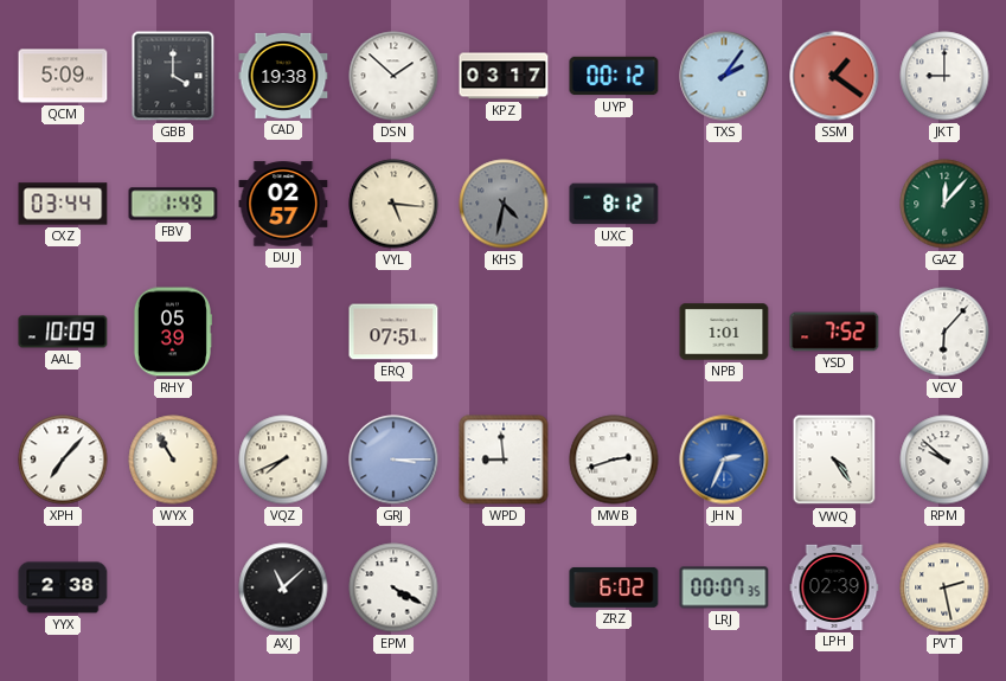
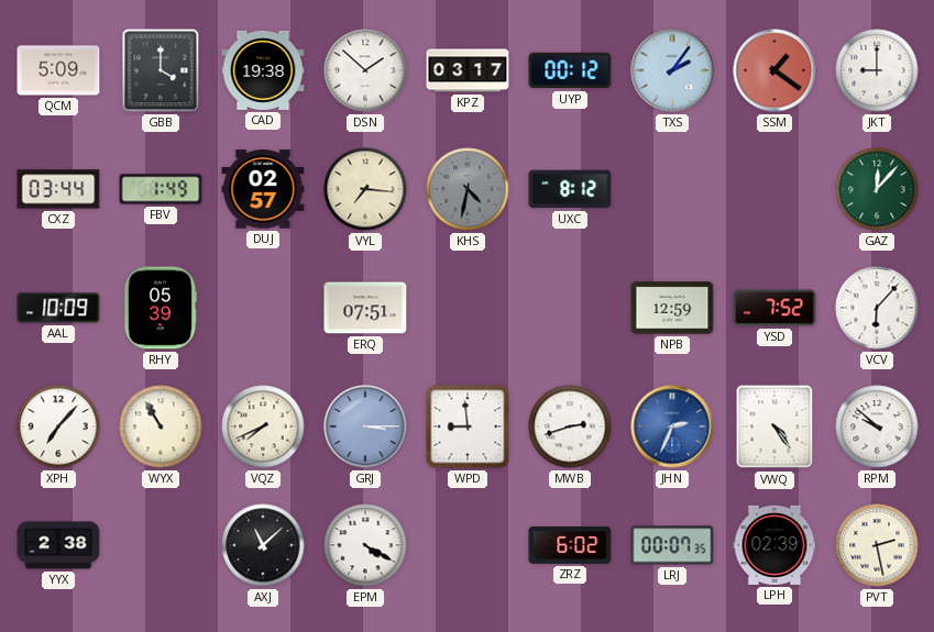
VYL: 5:16 -> 7:16
NPB: 1:01 -> 12:59
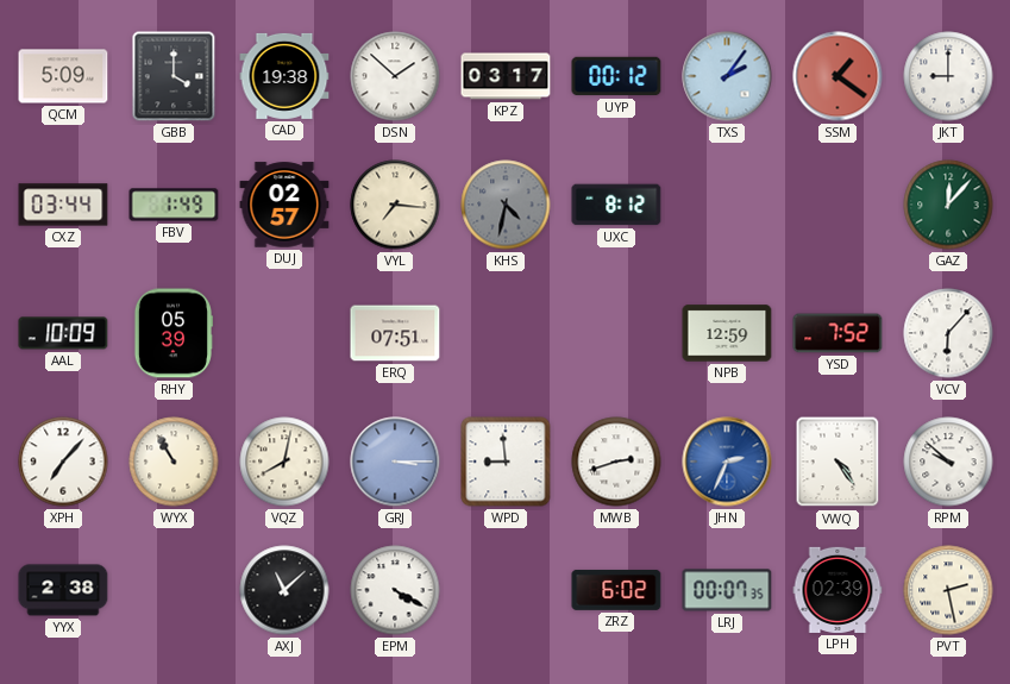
VQZ: 7:41 -> 8:02
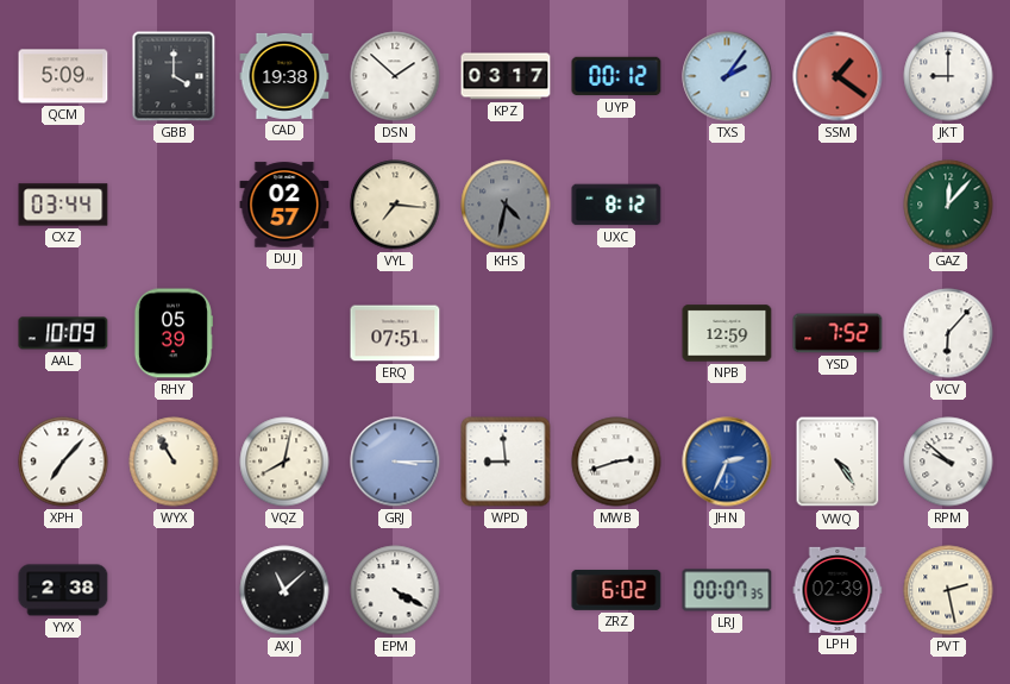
FBV: 1:49 -> none
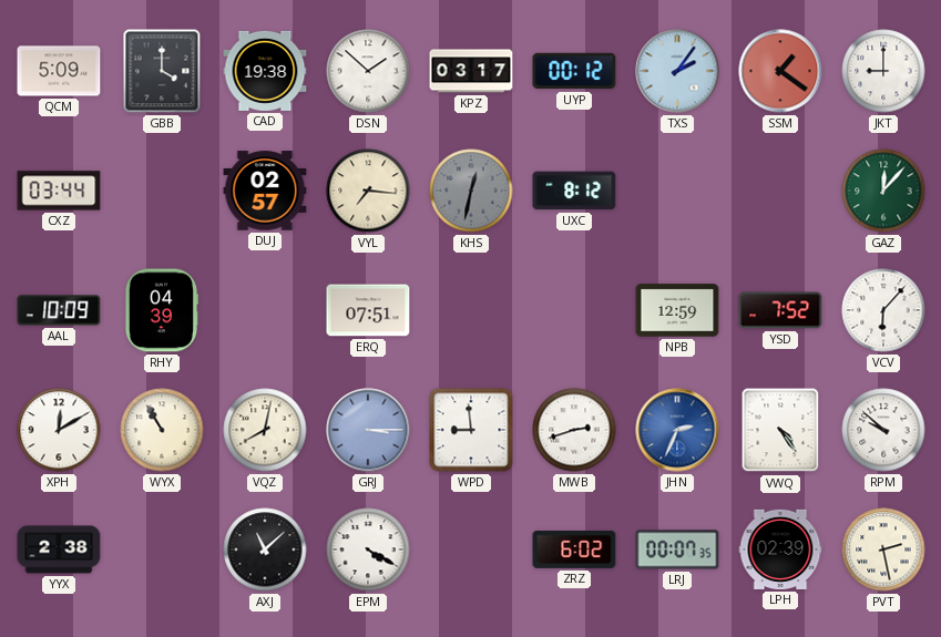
KHS: 4:32 -> 12:32
RHY: 05:39 -> 04:39
XPH: 7:07 -> 12:10
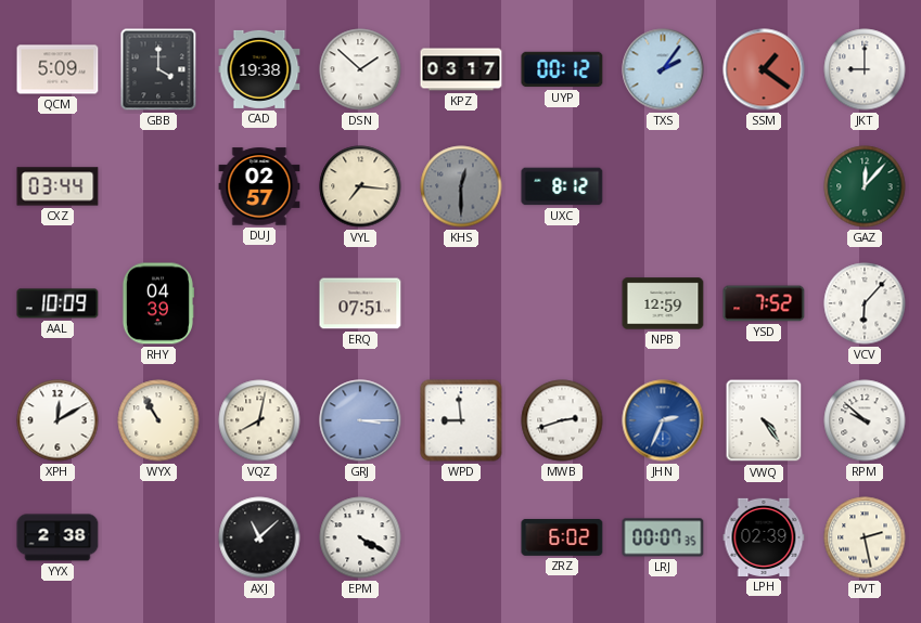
KHS: 12:32 -> 12:30
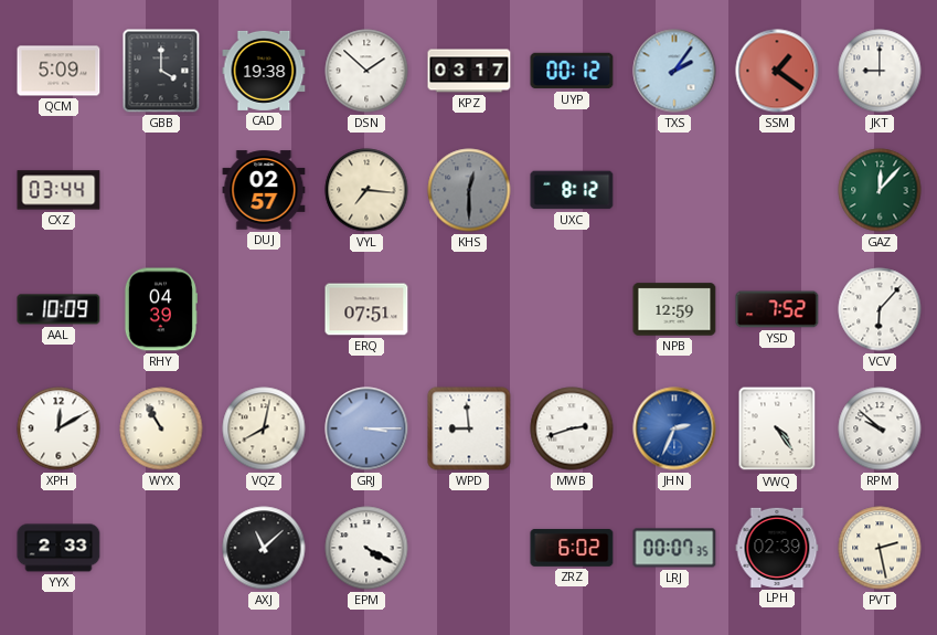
YYX: 2:38 -> 2:33
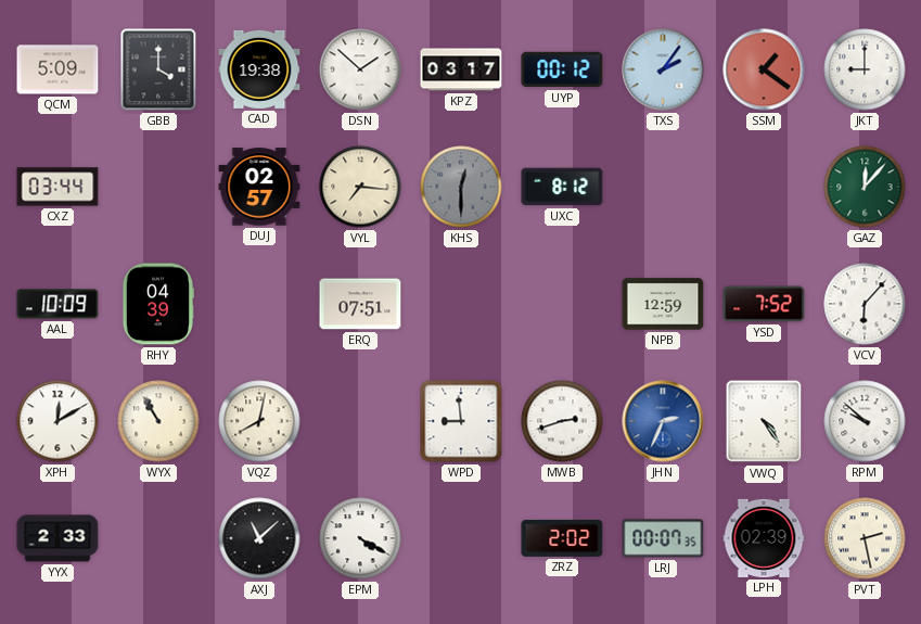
GRJ: 3:15 -> none
ZRZ: 6:02 -> 2:02
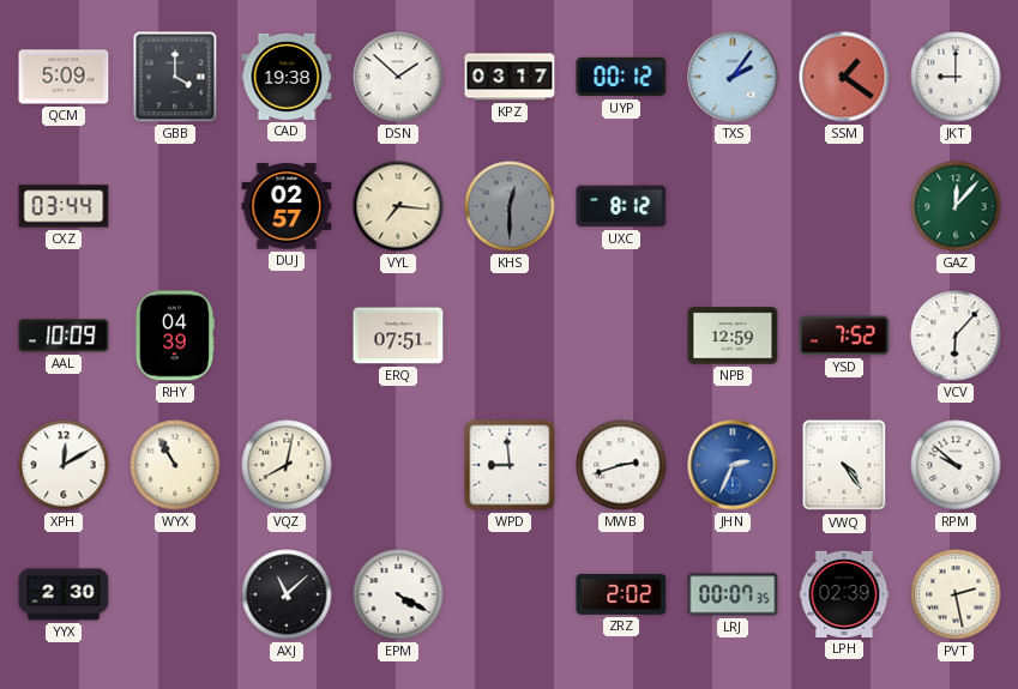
YYX: 2:33 -> 2:30
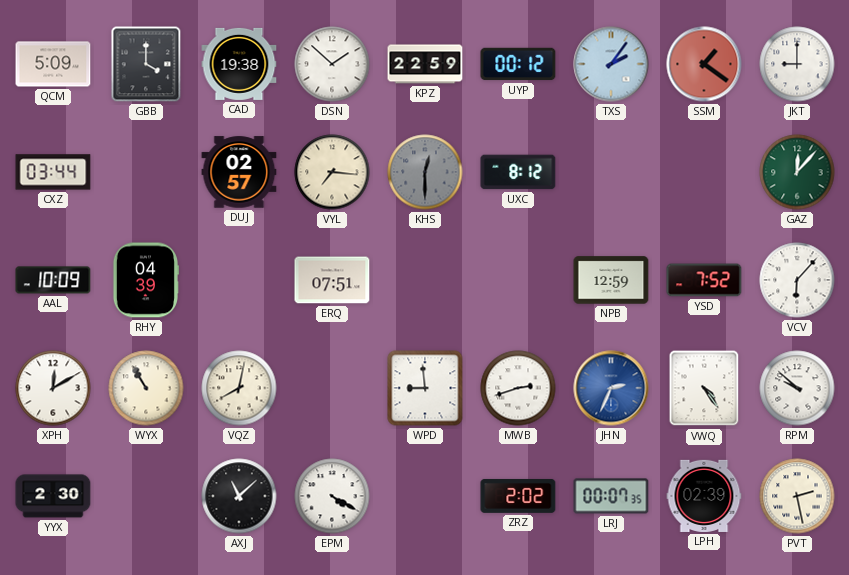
KPZ: 03:17 -> 22:59
